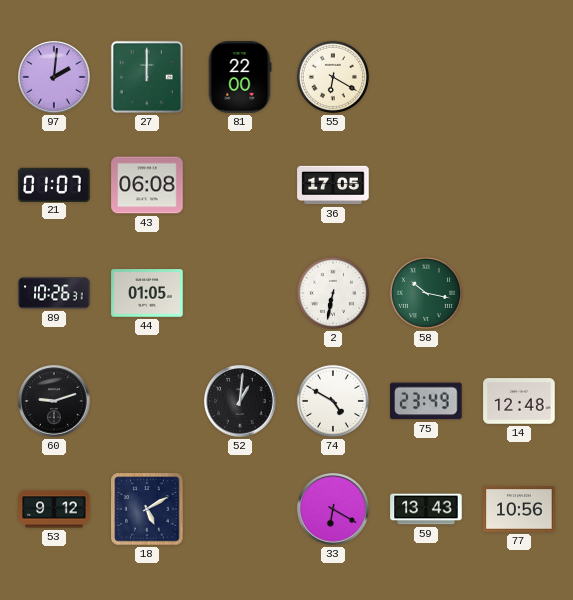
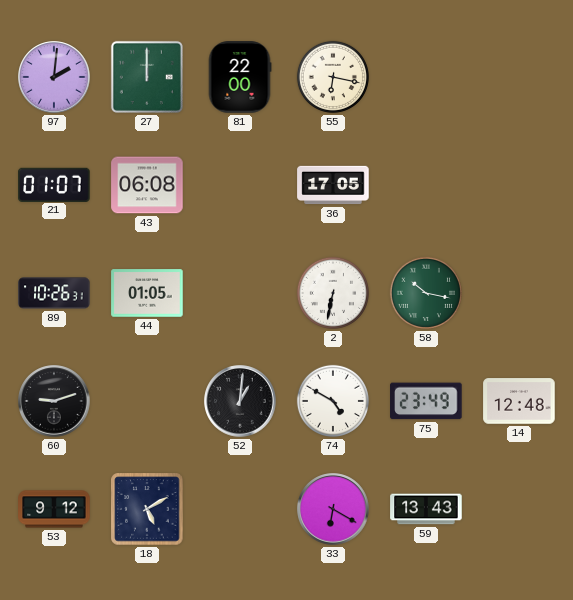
55: 6:20 -> 6:17
77: 10:56 -> none
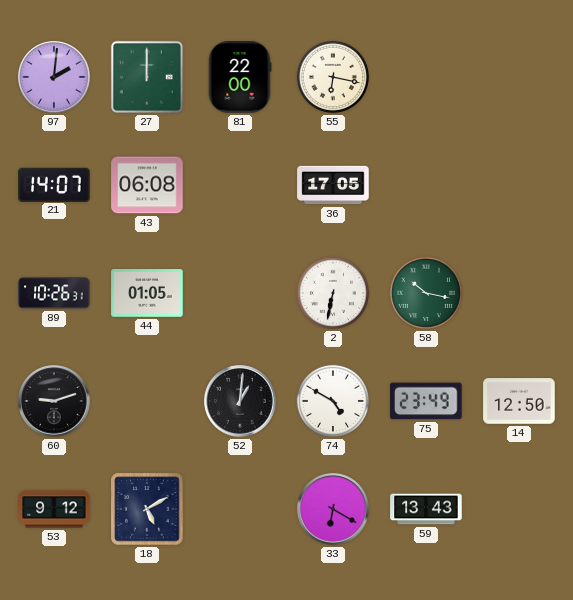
21: 01:07 -> 14:07
14: 12:48 -> 12:50
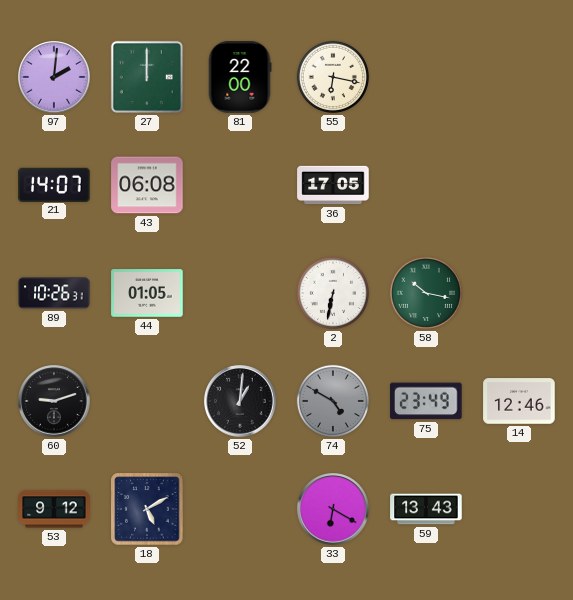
74 dial: white -> grey
14: 12:50 -> 12:46
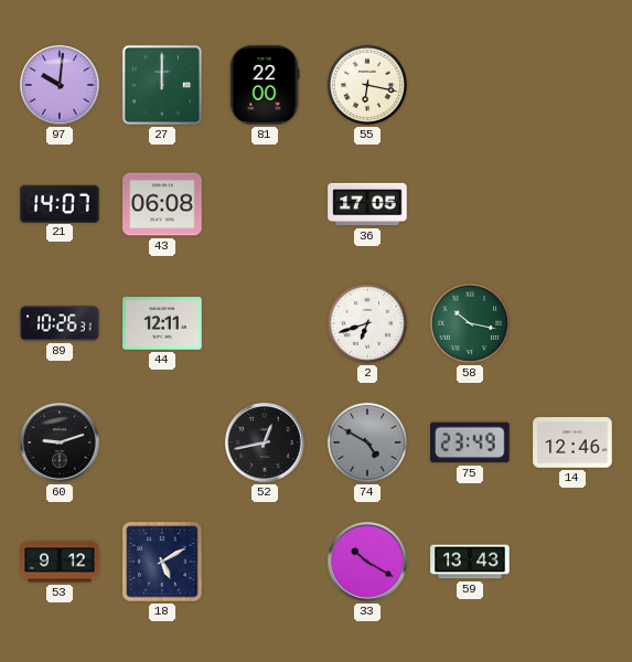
97: 2:01 -> 10:01
44: 01:05 -> 12:11
2: 6:32 -> 6:42
52: 1:01 -> 12:43
33: 6:20 -> 10:20
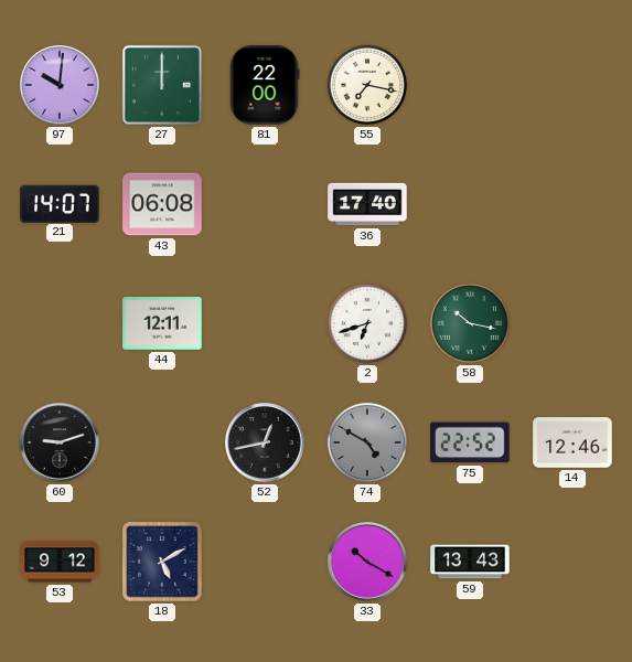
55: 6:17 -> 7:17
36: 17:05 -> 17:40
89: 10:26 -> none
75: 23:49 -> 22:52
